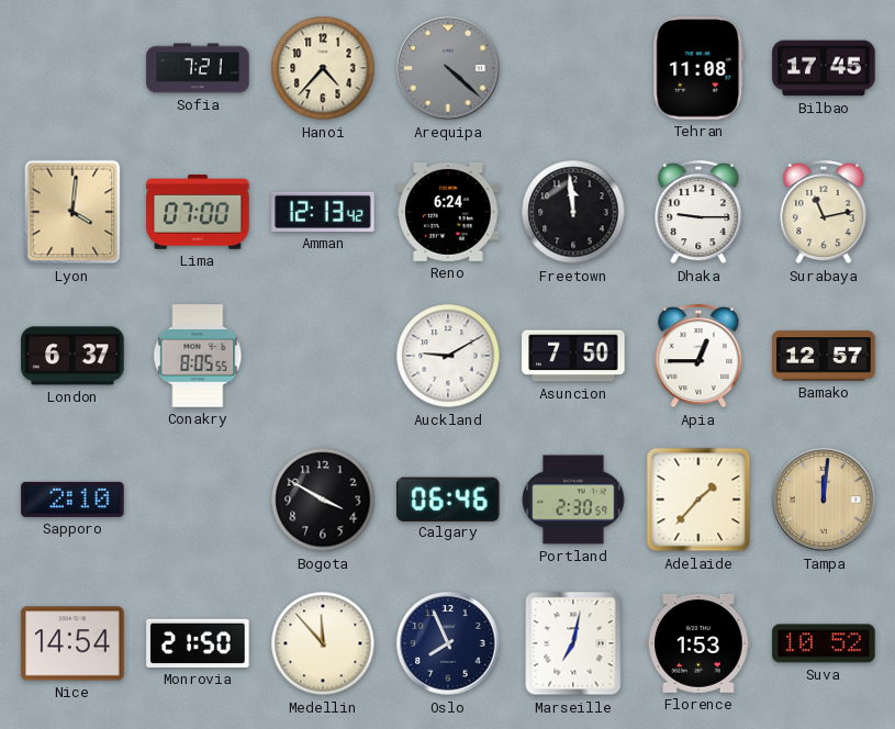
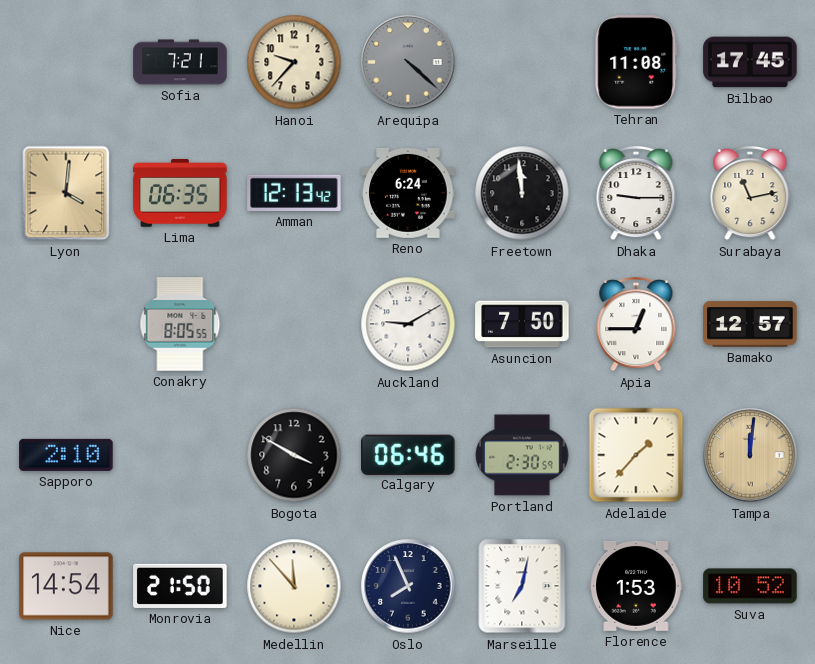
Hanoi: 4:37 -> 9:37
Lima: 07:00 -> 06:35
London: 6:37 -> none
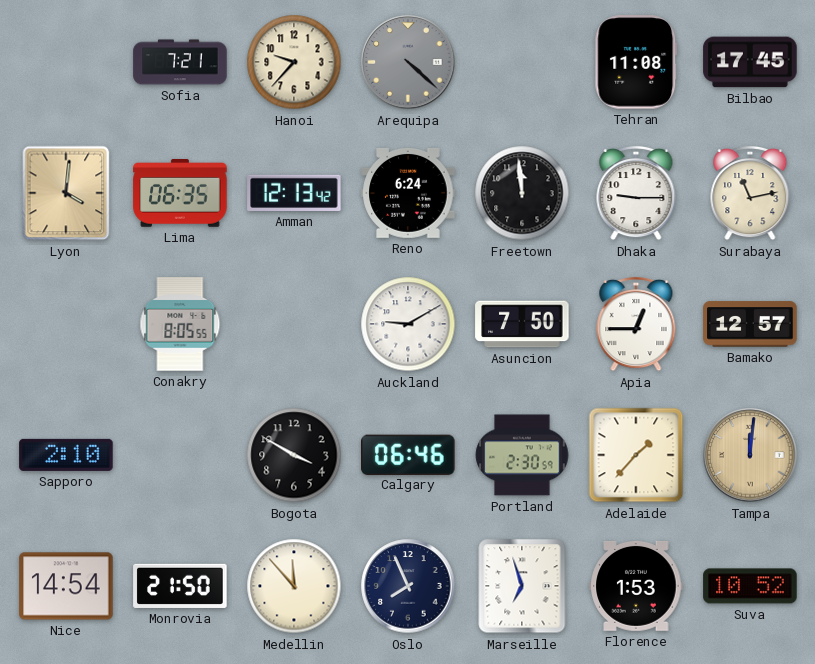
Marseille: 7:02 -> 6:57
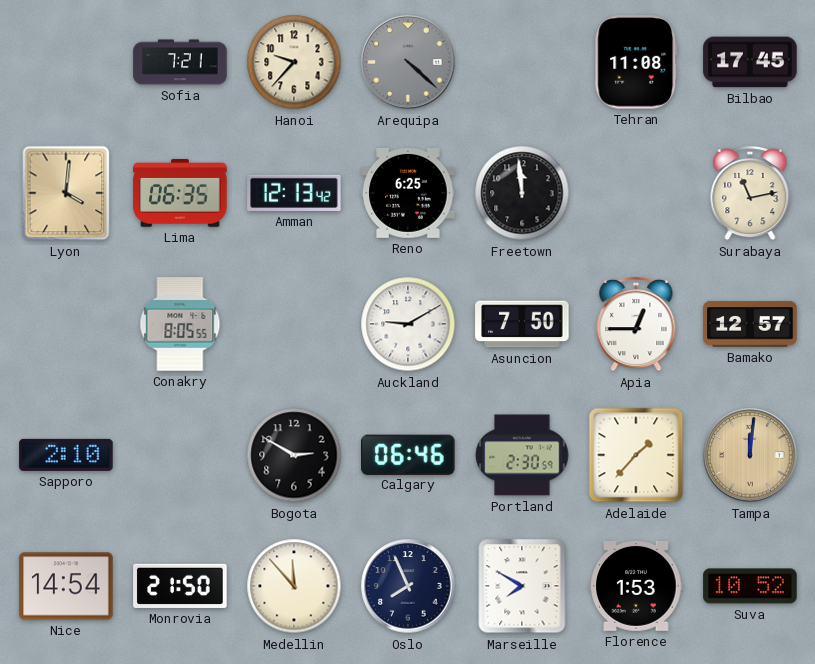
Reno: 6:24 -> 6:25
Dhaka: 9:15 -> none
Bogota: 3:50 -> 2:50
Marseille: 6:57 -> 7:50
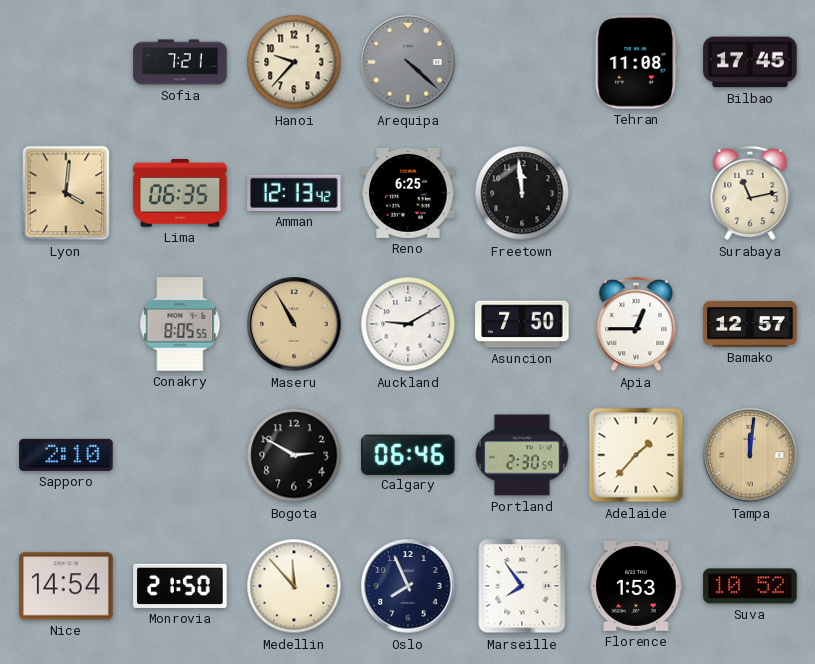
Maseru: none -> 10:55
Marseille: 7:50 -> 7:54
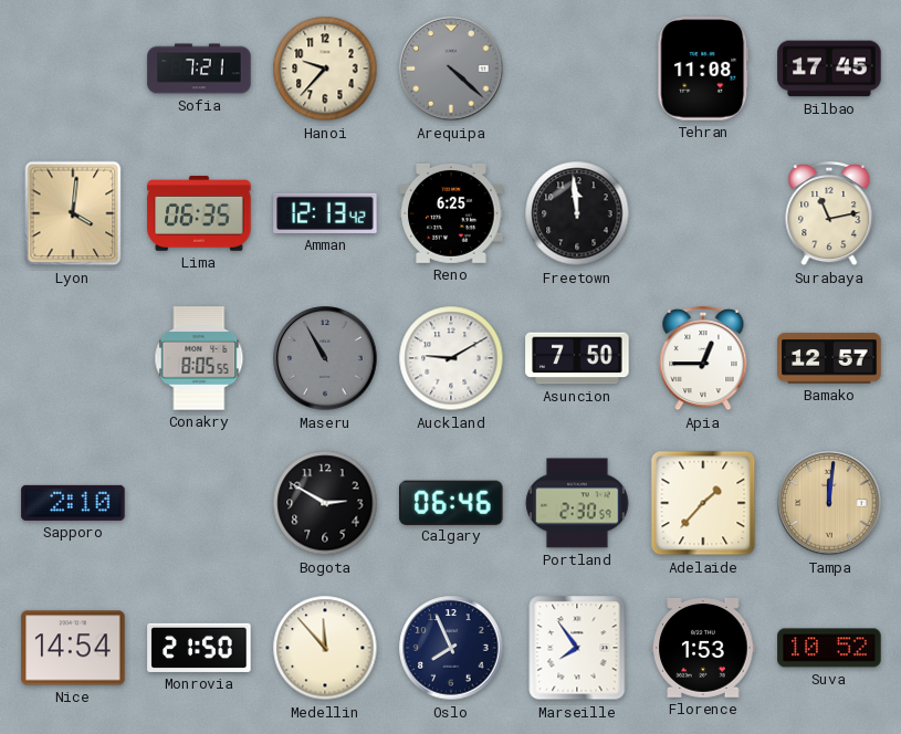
Maseru dial: champagne -> grey
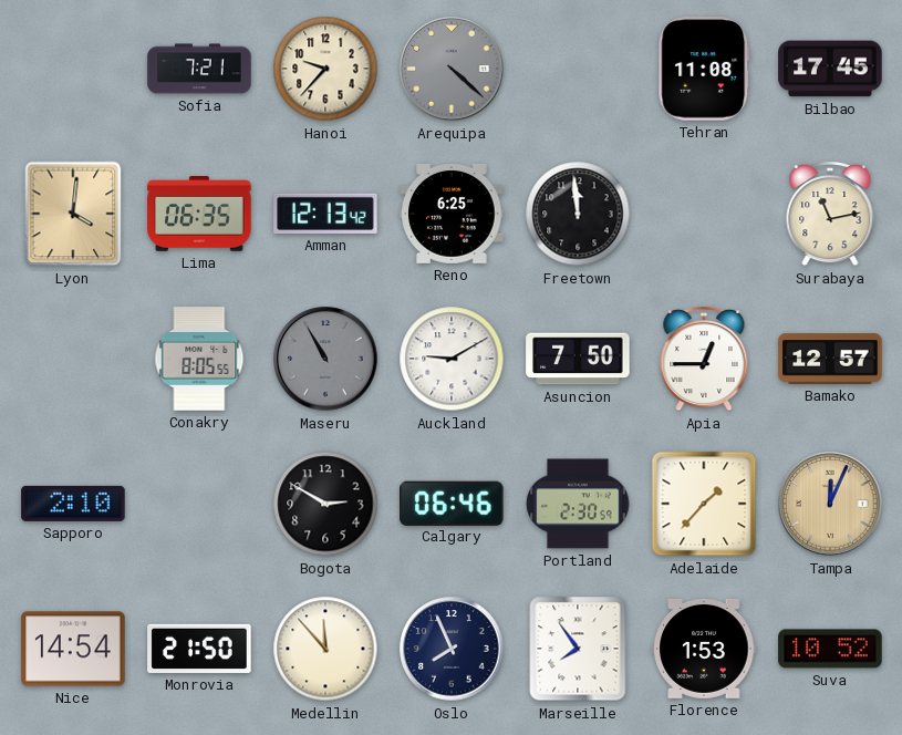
Tampa: 12:01 -> 12:04
